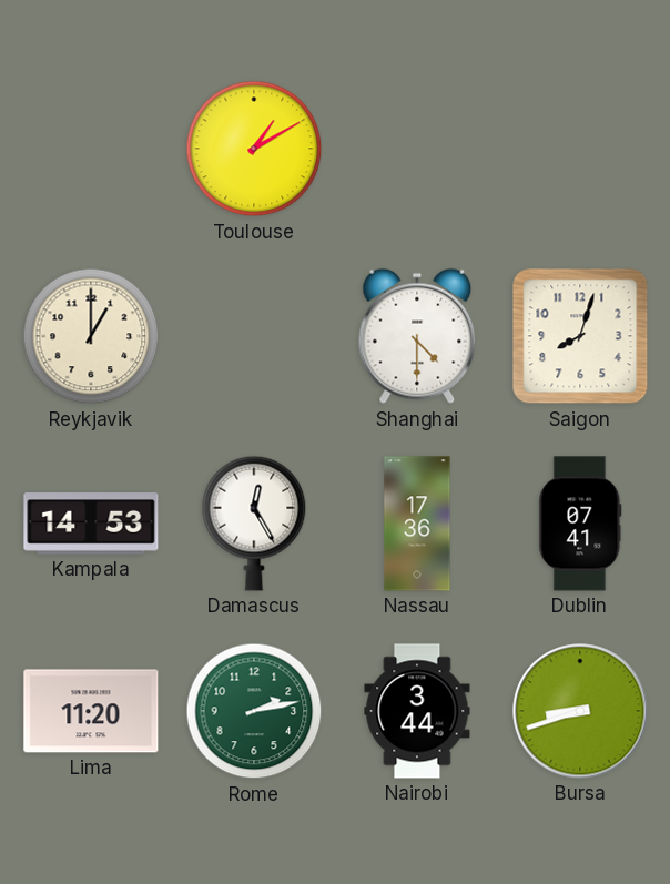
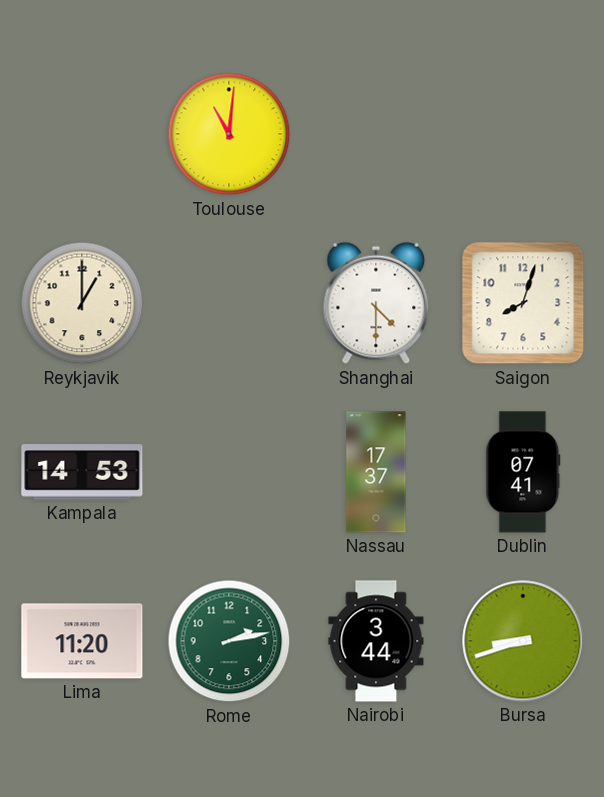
Toulouse: 1:10 -> 11:01
Damascus: 12:25 -> none
Nassau: 17:36 -> 17:37
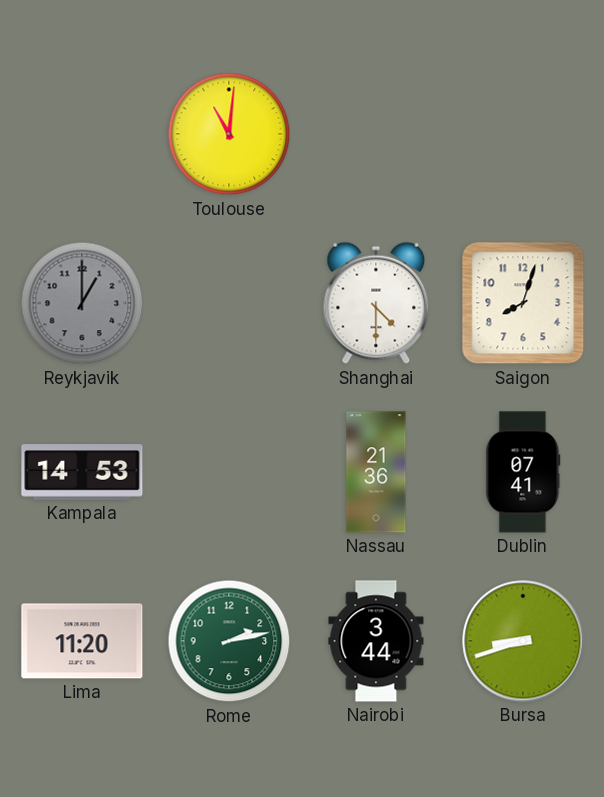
Reykjavik dial: cream -> grey
Nassau: 17:37 -> 21:36
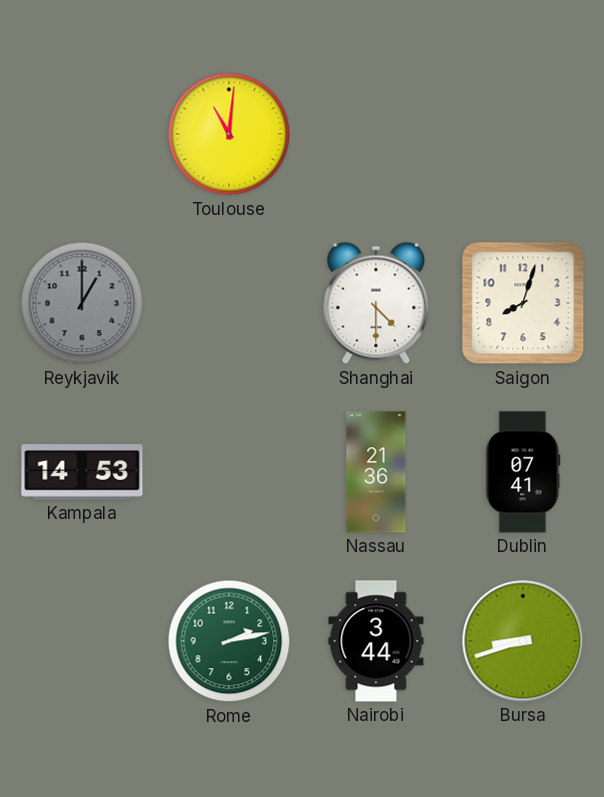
Lima: 11:20 -> none
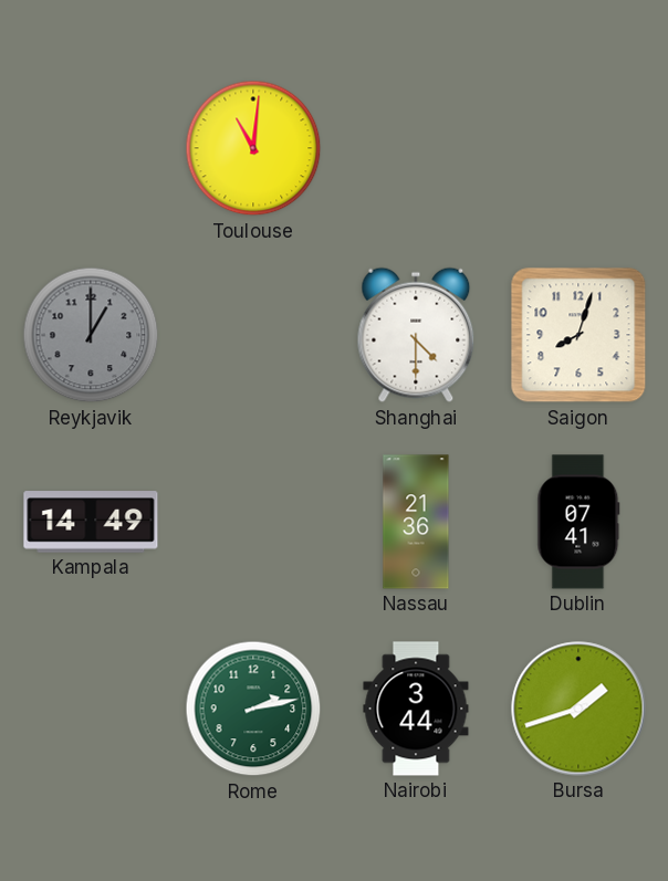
Kampala: 14:53 -> 14:49
Bursa: 8:42 -> 1:42
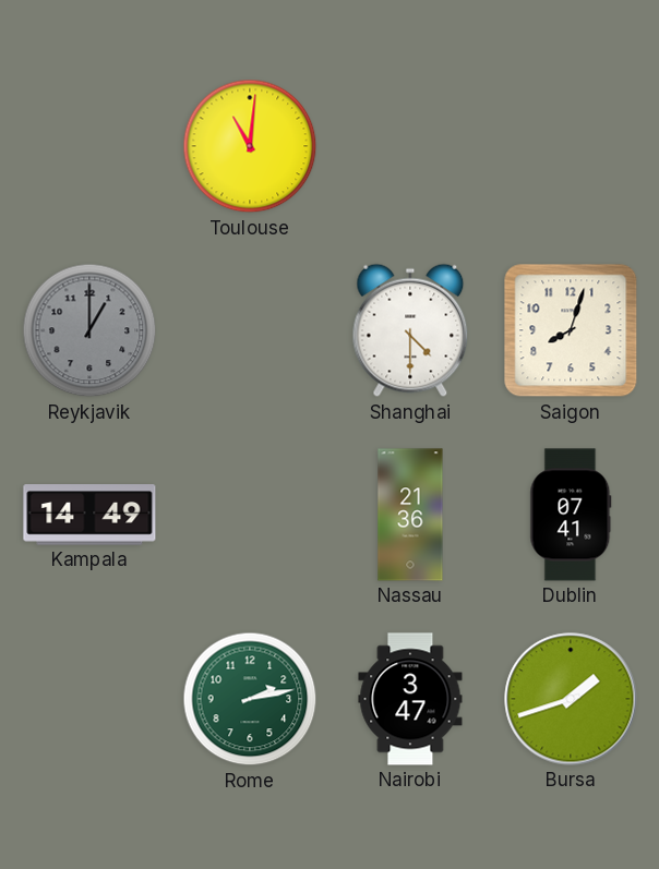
Nairobi: 3:44 -> 3:47
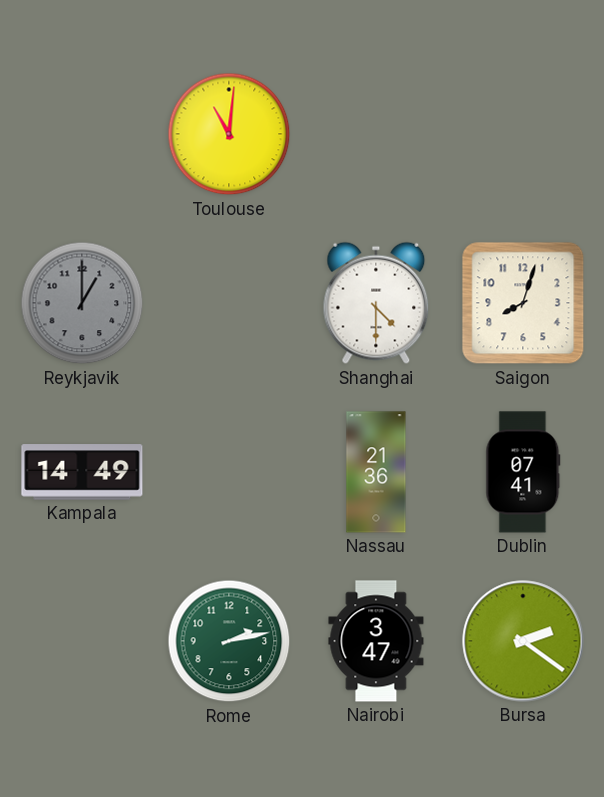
Bursa: 1:42 -> 2:21
